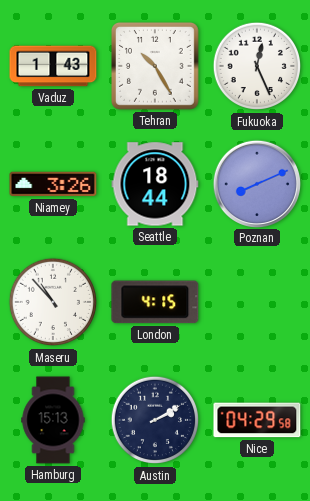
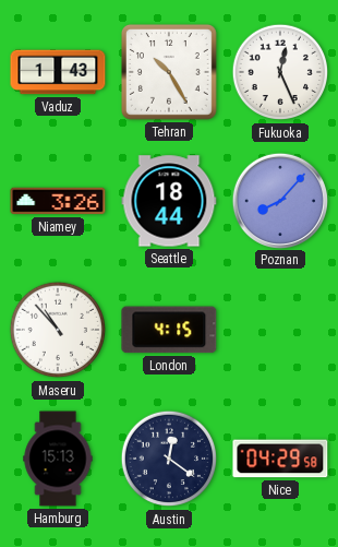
Poznan: 8:11 -> 8:07
Austin: 2:10 -> 12:21
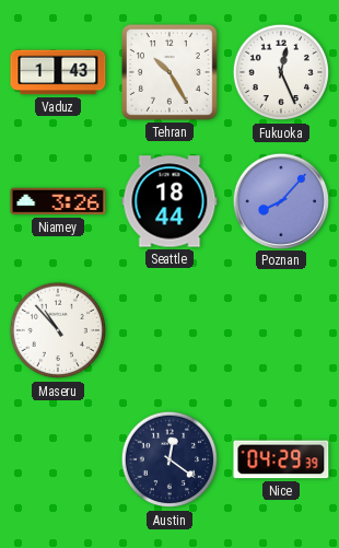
London: 4:15 -> none
Hamburg: 15:13 -> none
Nice: 04:29:58 -> 04:29:39
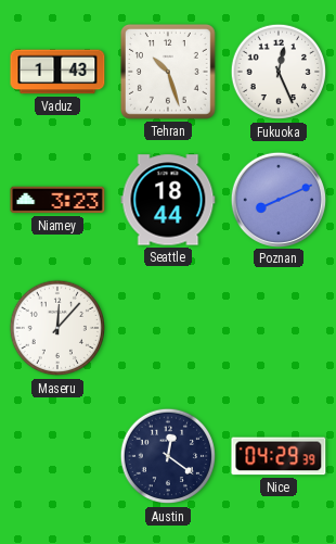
Tehran: 10:25 -> 10:27
Niamey: 3:26 -> 3:23
Poznan: 8:07 -> 8:11
Maseru: 10:53 -> 12:07
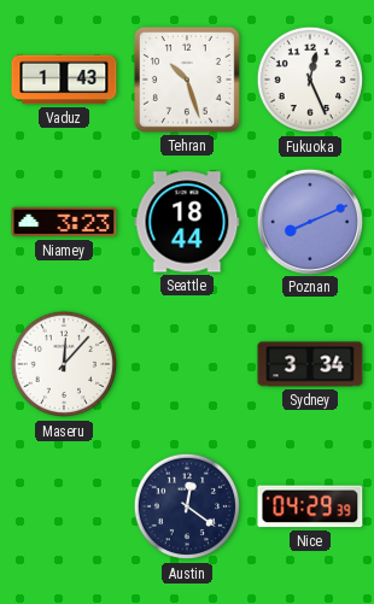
Sydney: none -> 3:34
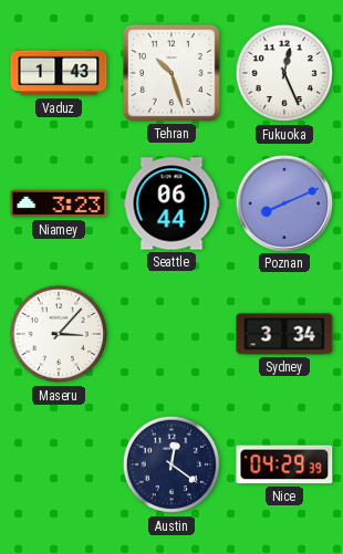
Seattle: 18:44 -> 06:44
Maseru: 12:07 -> 3:07
